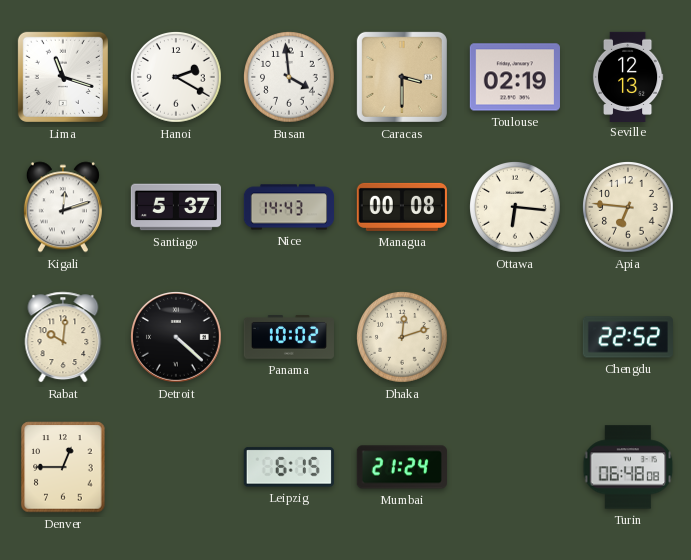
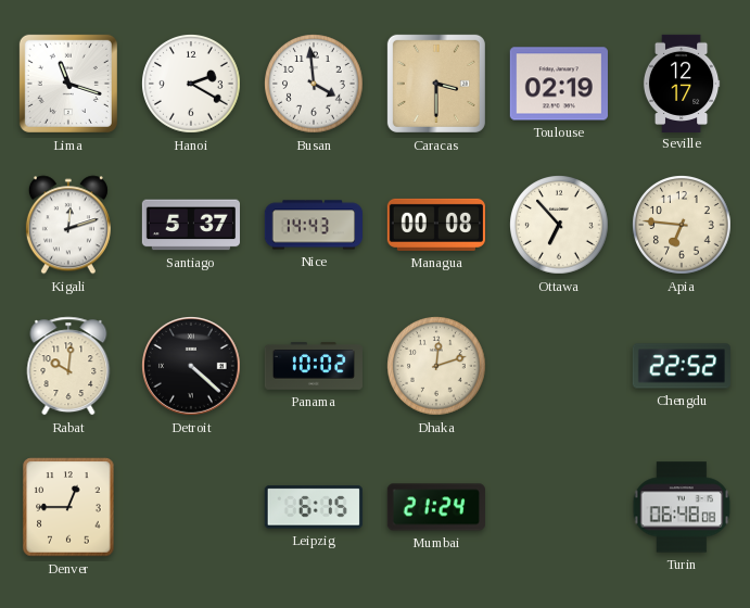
Seville: 12:13 -> 12:17
Ottawa: 6:16 -> 6:53
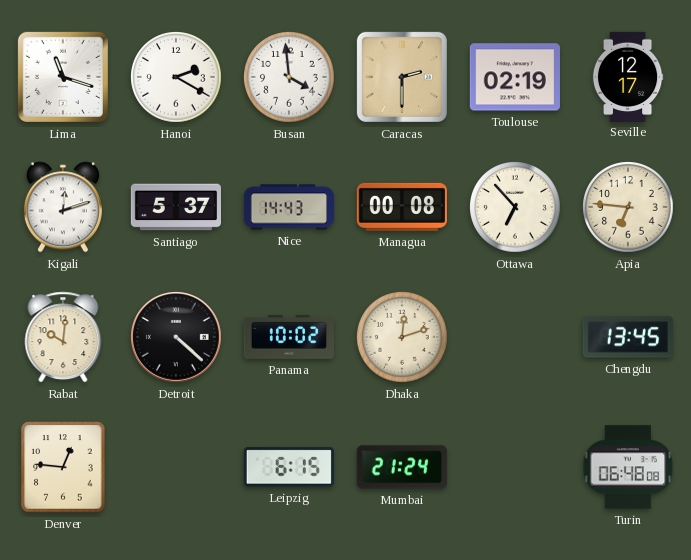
Caracas: 3:30 -> 2:30
Chengdu: 22:52 -> 13:45
Denver: 12:45 -> 12:46
